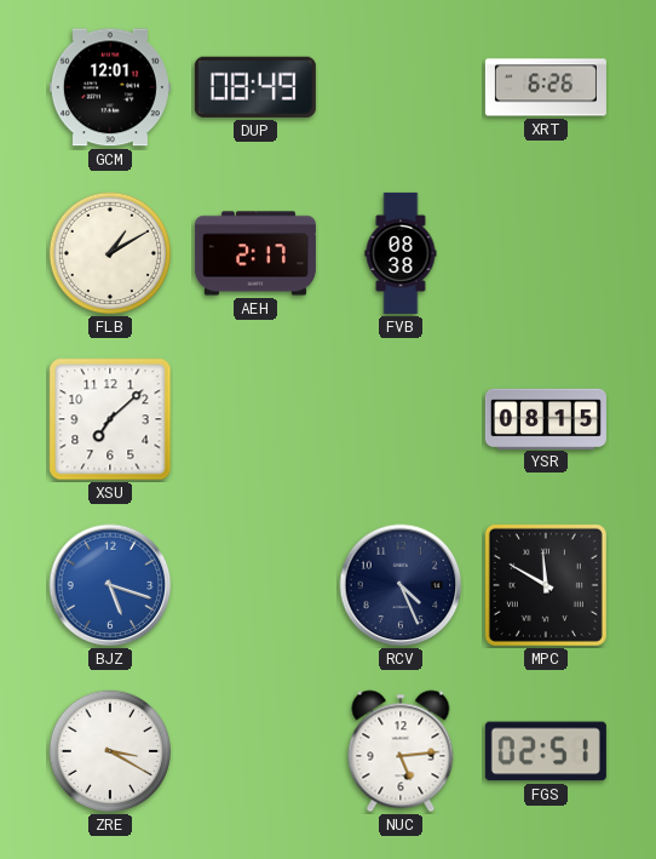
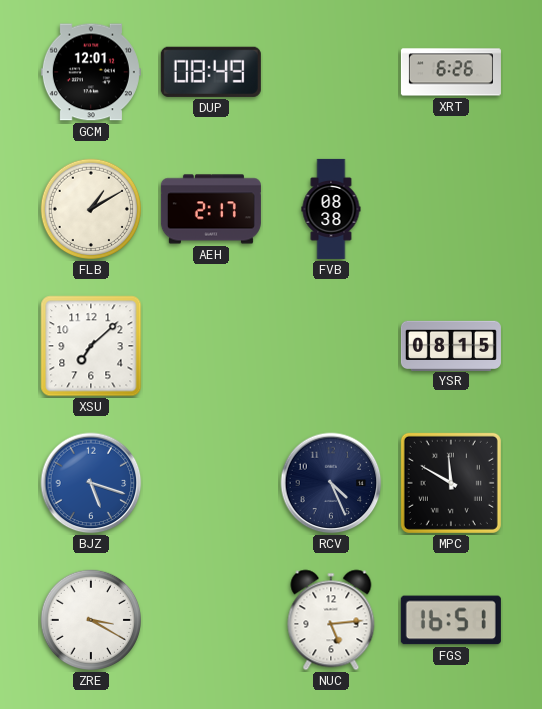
FGS: 02:51 -> 16:51
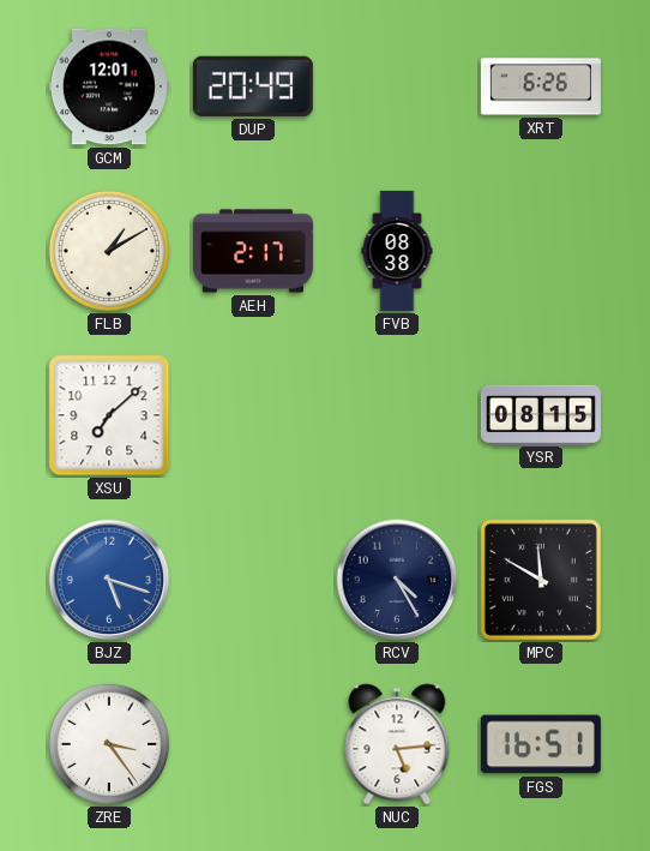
DUP: 08:49 -> 20:49
RCV: 4:26 -> 4:25
ZRE: 3:20 -> 3:24
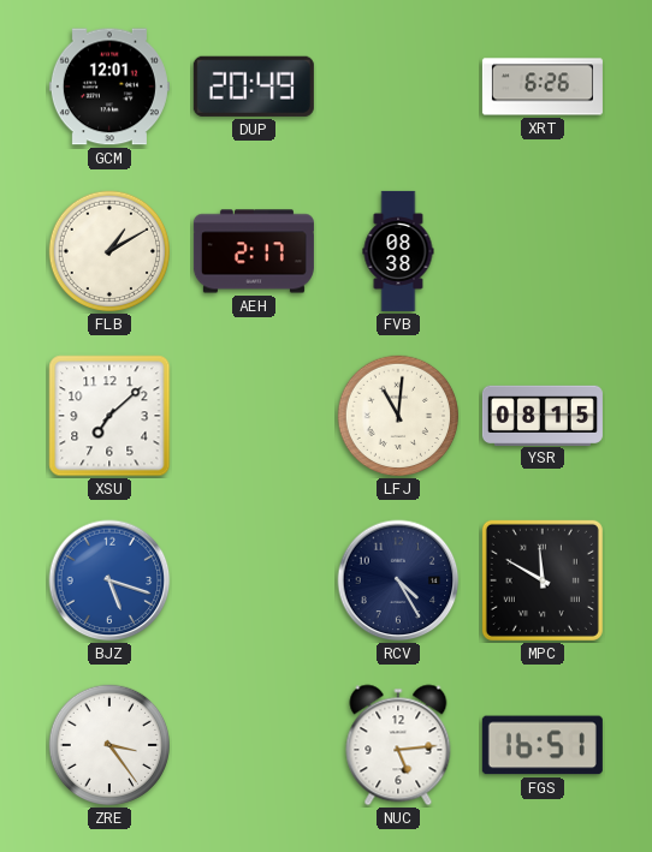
LFJ: none -> 11:01
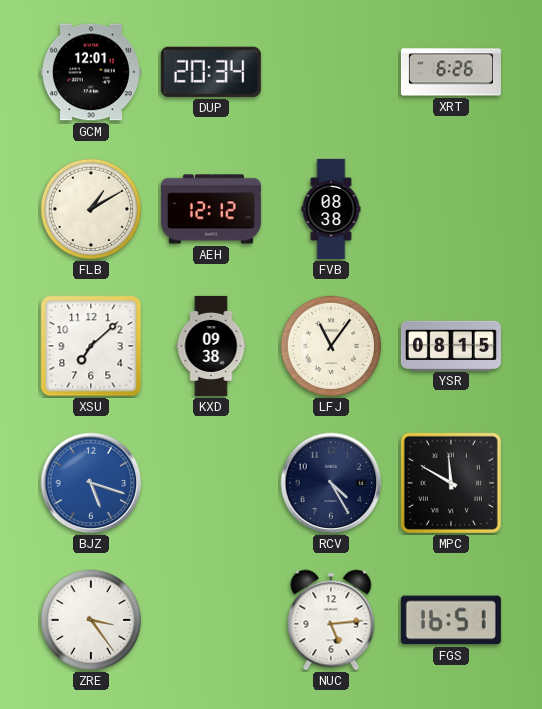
DUP: 20:49 -> 20:34
AEH: 2:17 -> 12:12
KXD: none -> 09:38
LFJ: 11:01 -> 11:06
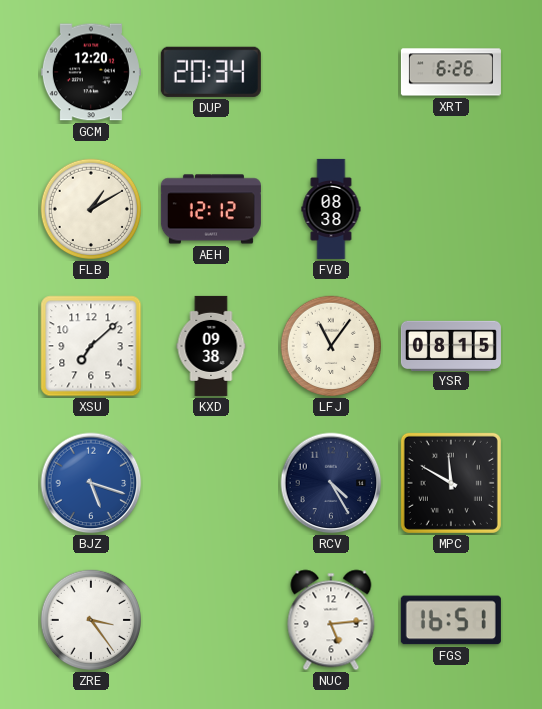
GCM: 12:01 -> 12:20
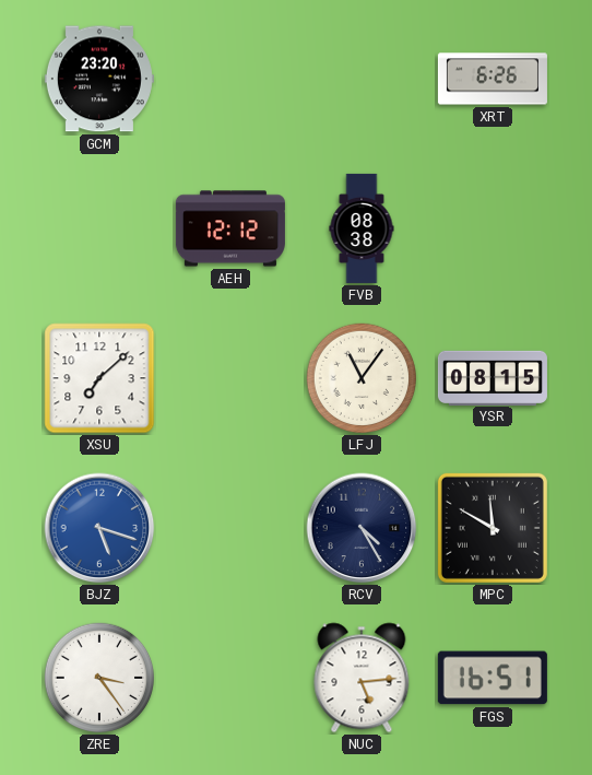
GCM: 12:20 -> 23:20
DUP: 20:34 -> none
FLB: 1:10 -> none
KXD: 09:38 -> none
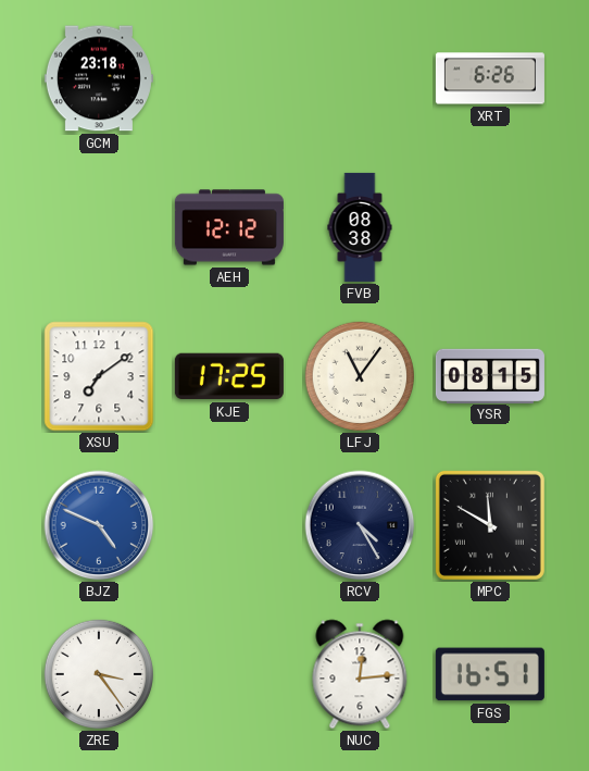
GCM: 23:20 -> 23:18
XSU: 7:08 -> 7:09
KJE: none -> 17:25
BJZ: 5:18 -> 4:49
NUC: 5:14 -> 12:14
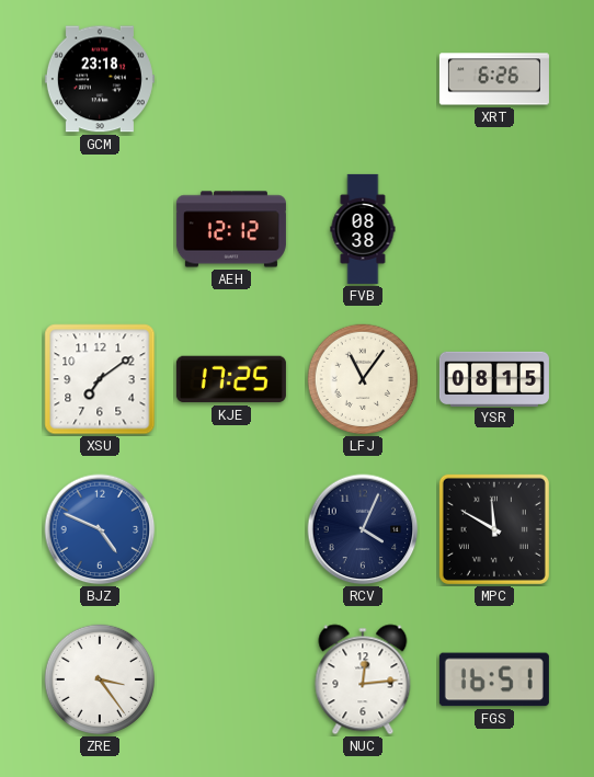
RCV: 4:25 -> 4:04
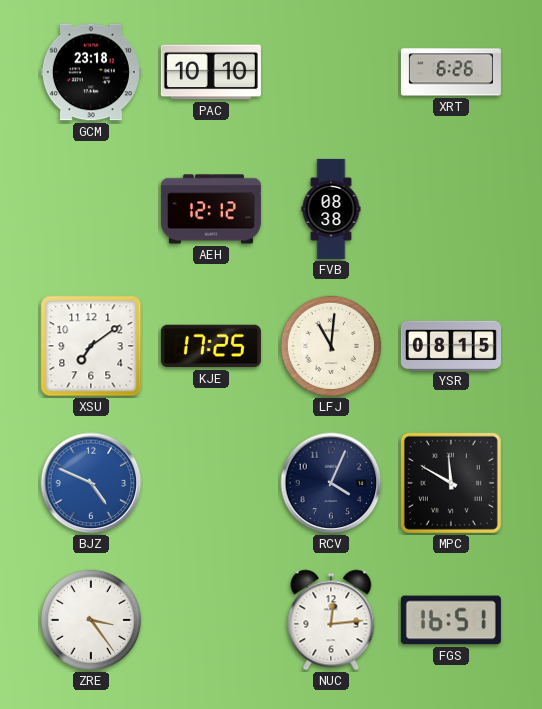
PAC: none -> 10:10
LFJ: 11:06 -> 11:01
